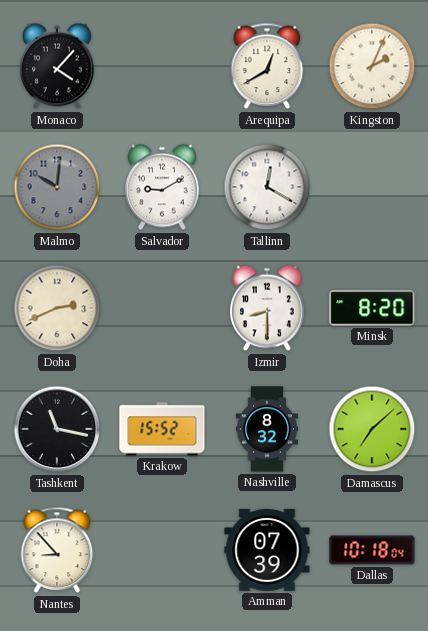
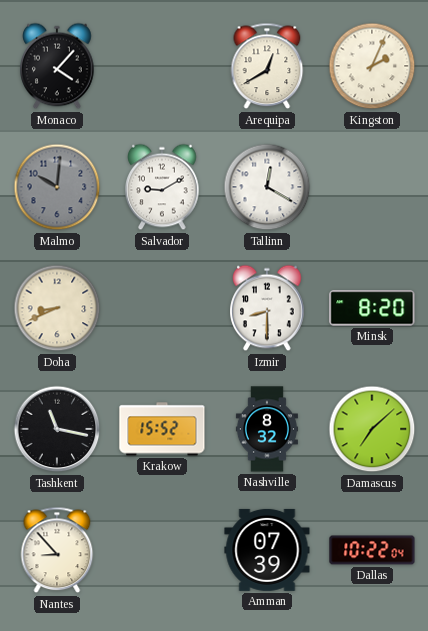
Doha: 2:41 -> 8:41
Dallas: 10:18 -> 10:22
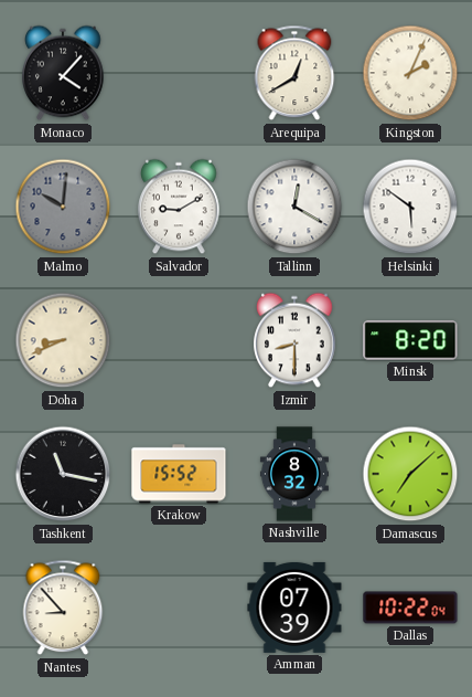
Helsinki: none -> 5:51
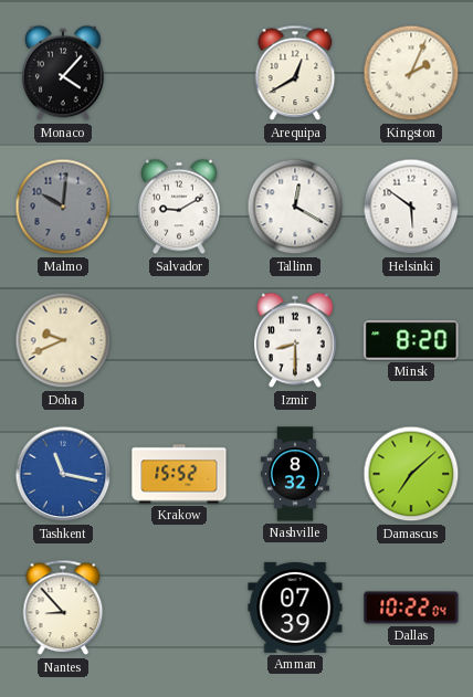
Doha: 8:41 -> 9:41
Tashkent dial: black -> blue
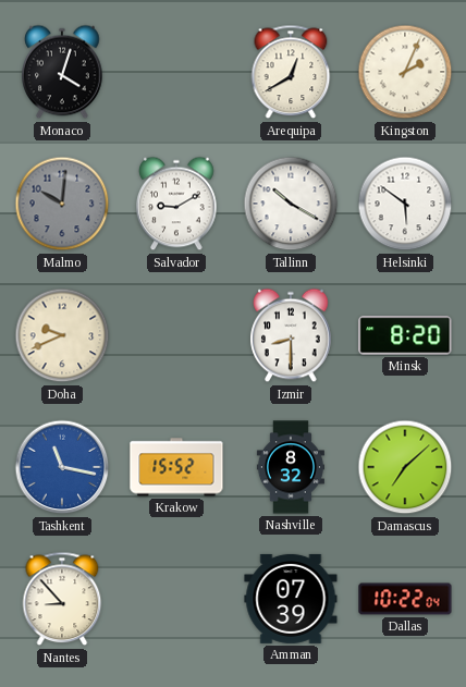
Monaco: 4:07 -> 4:03
Tallinn: 12:20 -> 10:20
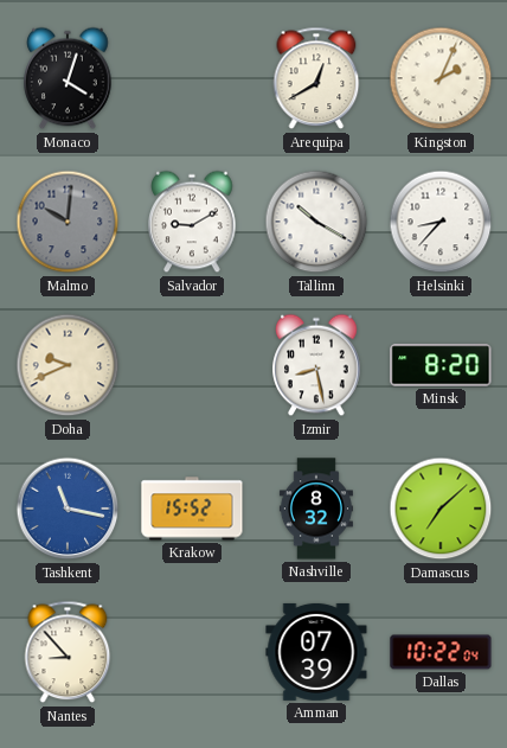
Helsinki: 5:51 -> 8:37
Izmir: 8:30 -> 8:28
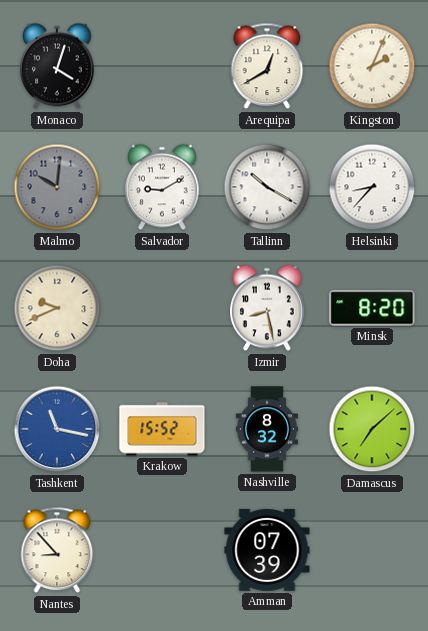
Dallas: 10:22 -> none
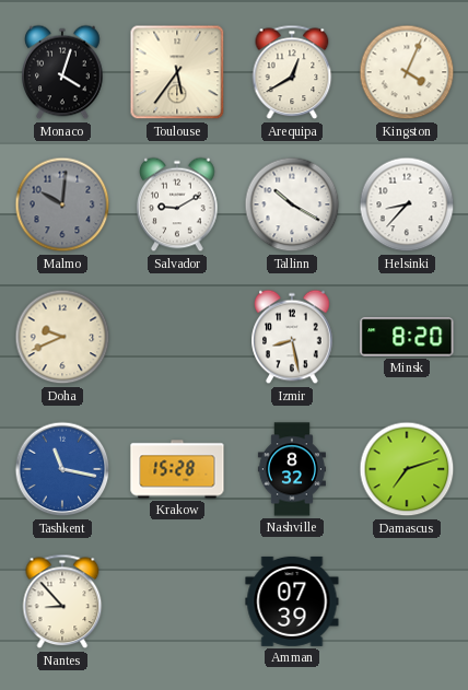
Toulouse: none -> 5:36
Kingston: 2:04 -> 4:04
Krakow: 15:52 -> 15:28
Damascus: 7:08 -> 7:12
